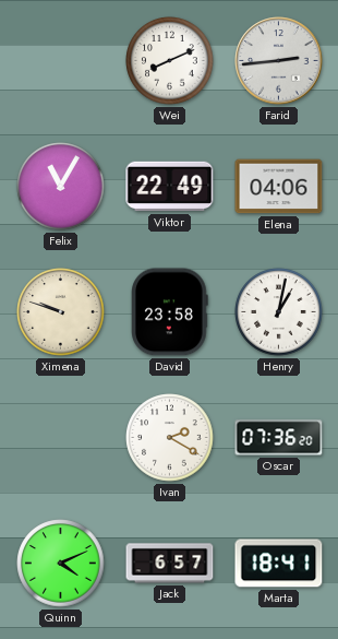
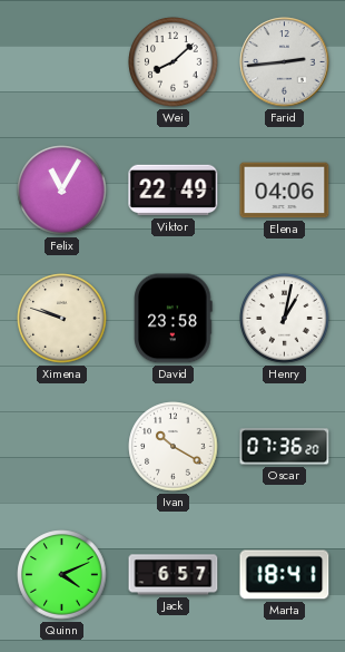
Wei: 8:11 -> 8:08
Ivan: 2:20 -> 10:20
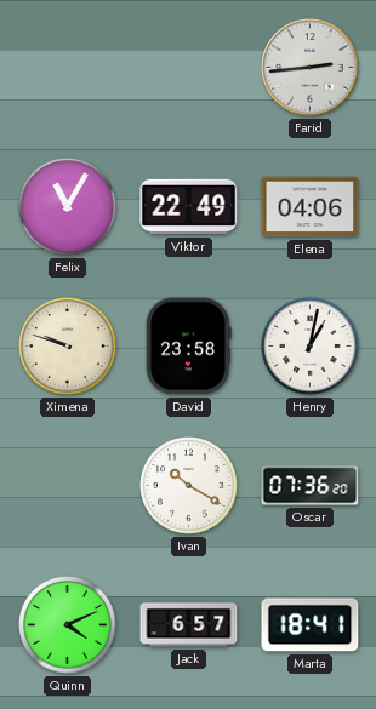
Wei: 8:08 -> none
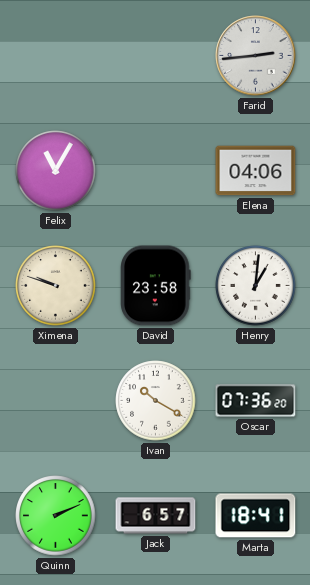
Viktor: 22:49 -> none
Henry: 1:02 -> 1:01
Quinn: 4:11 -> 2:11
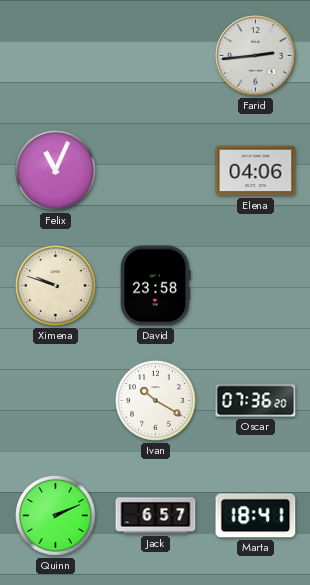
Felix: 11:05 -> 11:04
Henry: 1:01 -> none
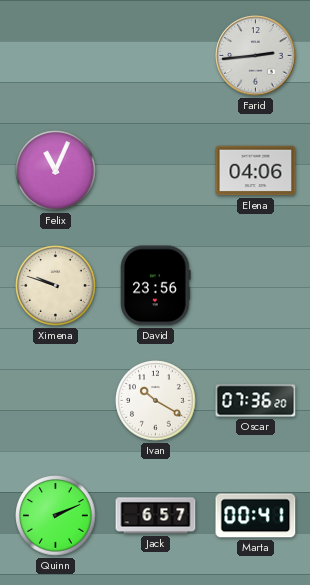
David: 23:58 -> 23:56
Marta: 18:41 -> 00:41
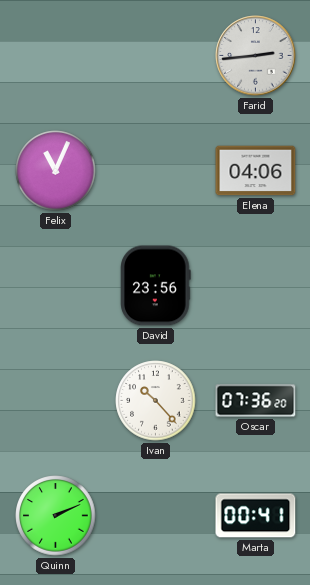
Ximena: 9:48 -> none
Ivan: 10:20 -> 10:23
Jack: 6:57 -> none
